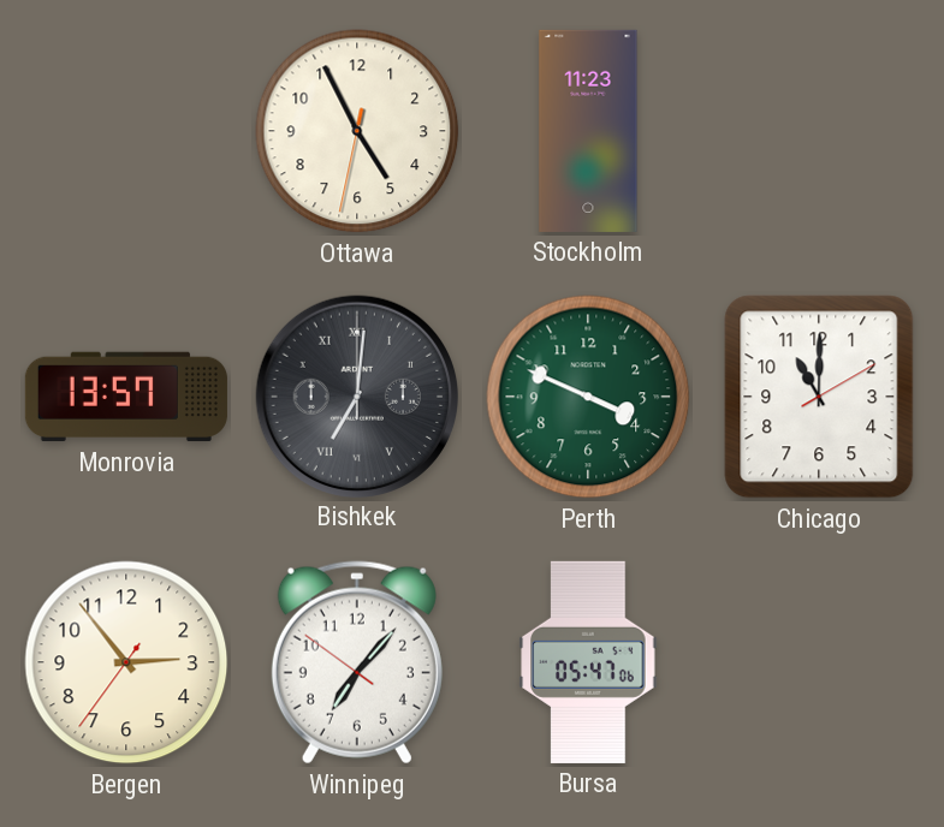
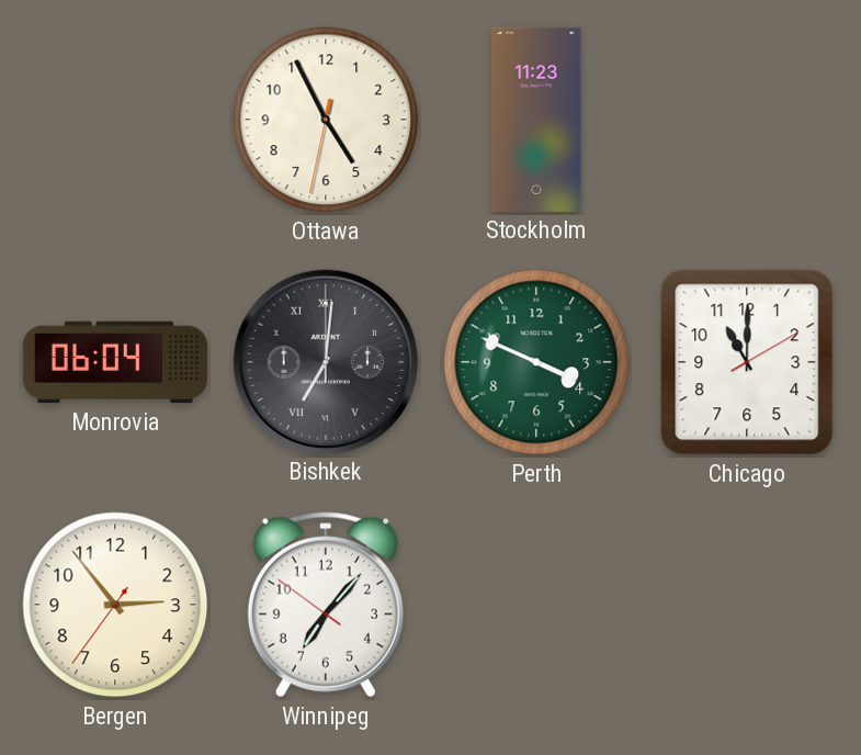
Monrovia: 13:57 -> 06:04
Bursa: 05:47 -> none
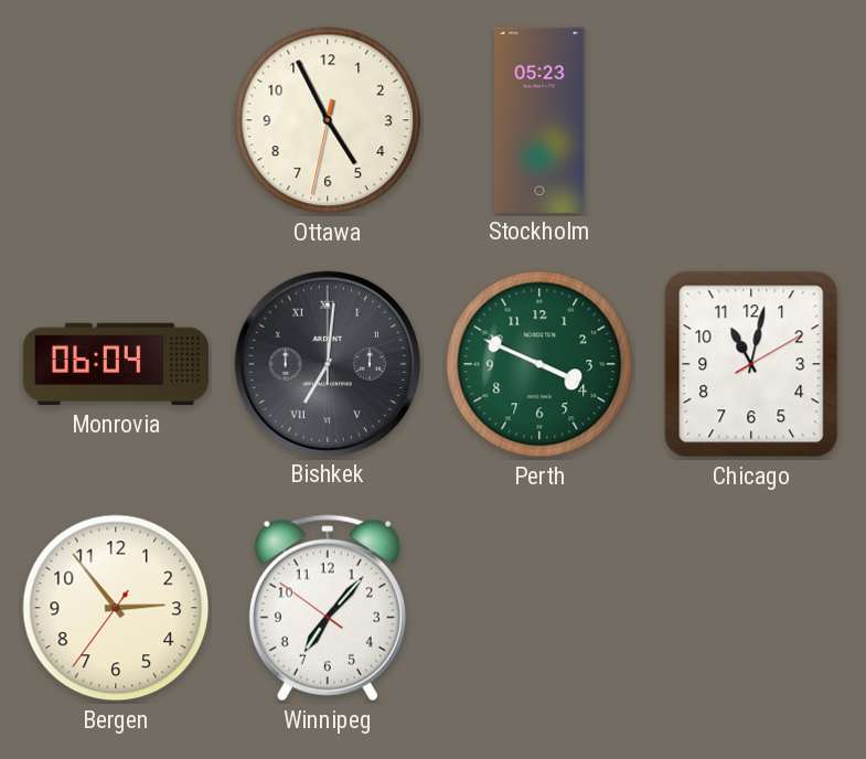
Stockholm: 11:23 -> 05:23
Chicago: 11:00 -> 11:02
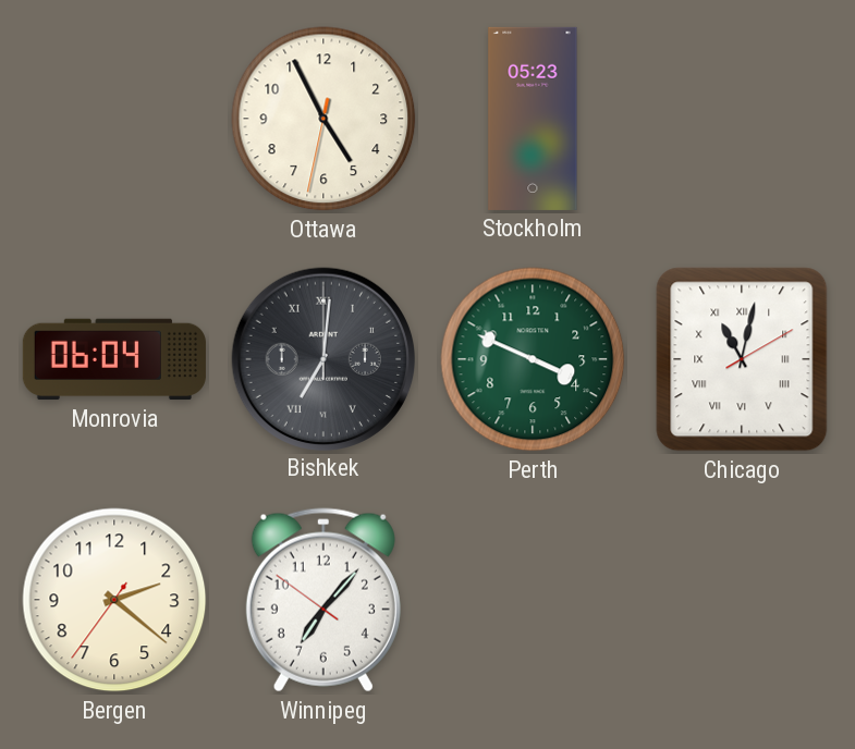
Chicago numerals: Arabic -> Roman
Bergen: 2:53 -> 2:21
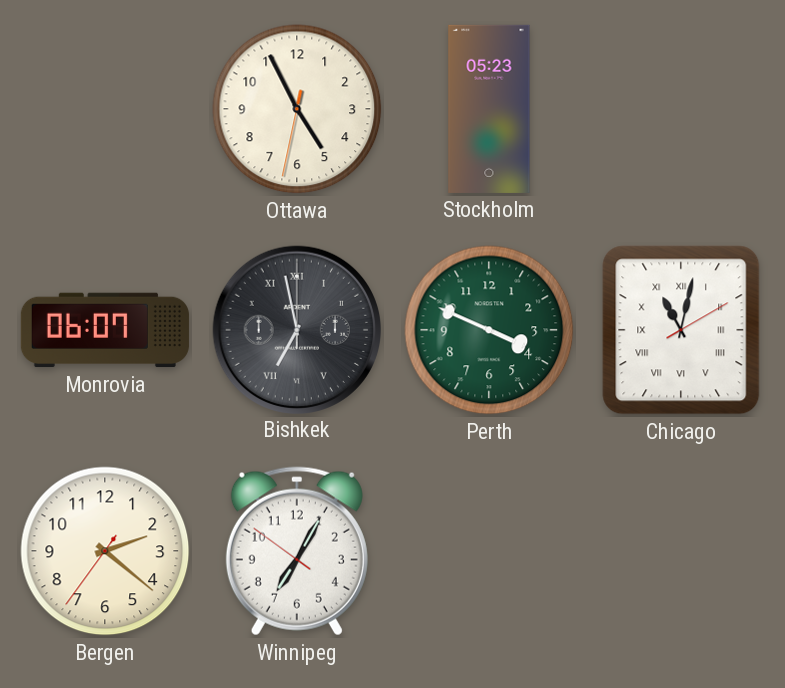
Monrovia: 06:04 -> 06:07
Bishkek: 7:01 -> 6:58
Winnipeg: 7:06 -> 7:04
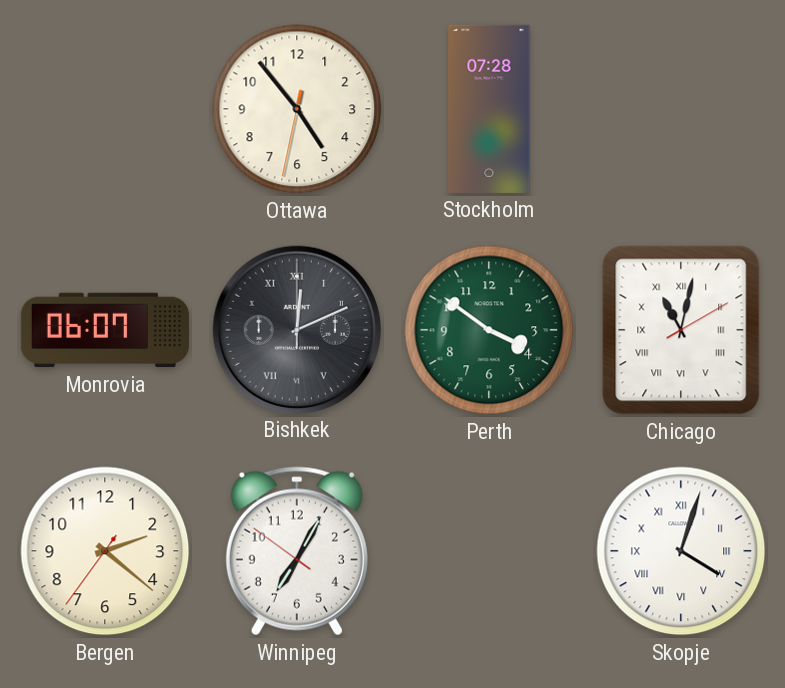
Ottawa: 4:55 -> 4:53
Stockholm: 05:23 -> 07:28
Bishkek: 6:58 -> 12:11
Perth: 3:49 -> 3:51
Skopje: none -> 4:03
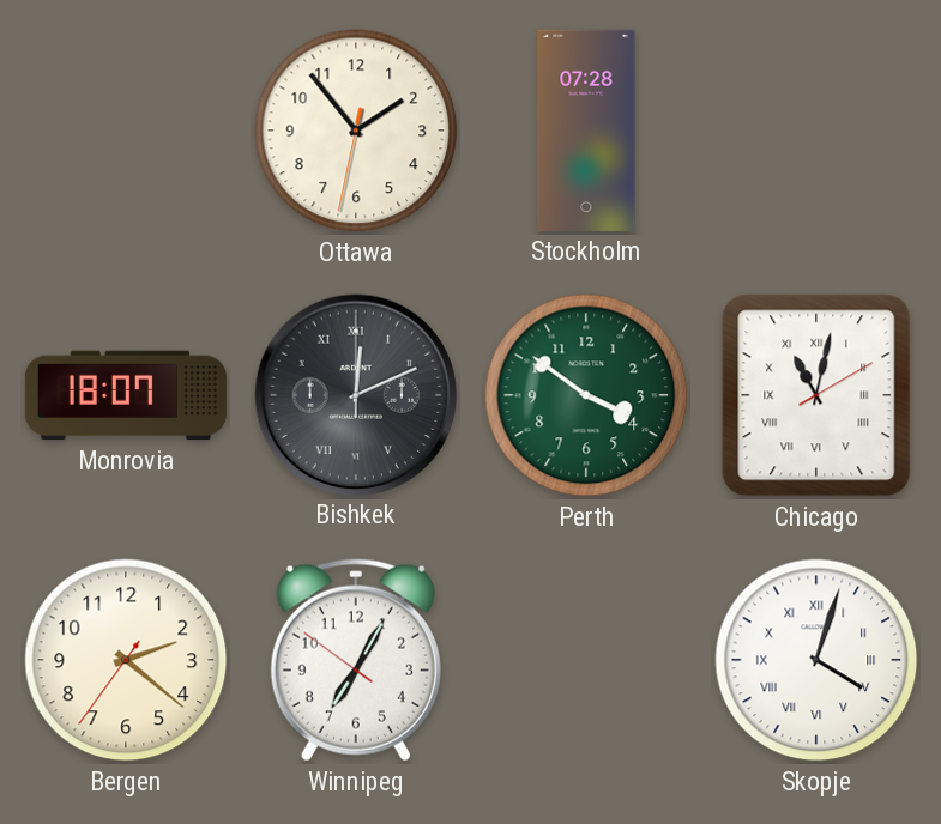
Ottawa: 4:53 -> 1:53
Monrovia: 06:07 -> 18:07
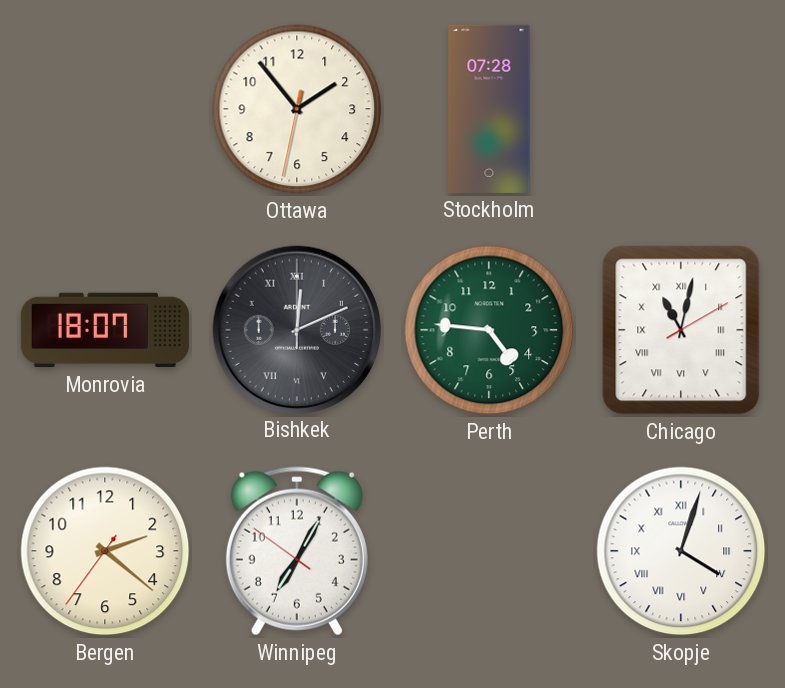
Perth: 3:51 -> 4:46
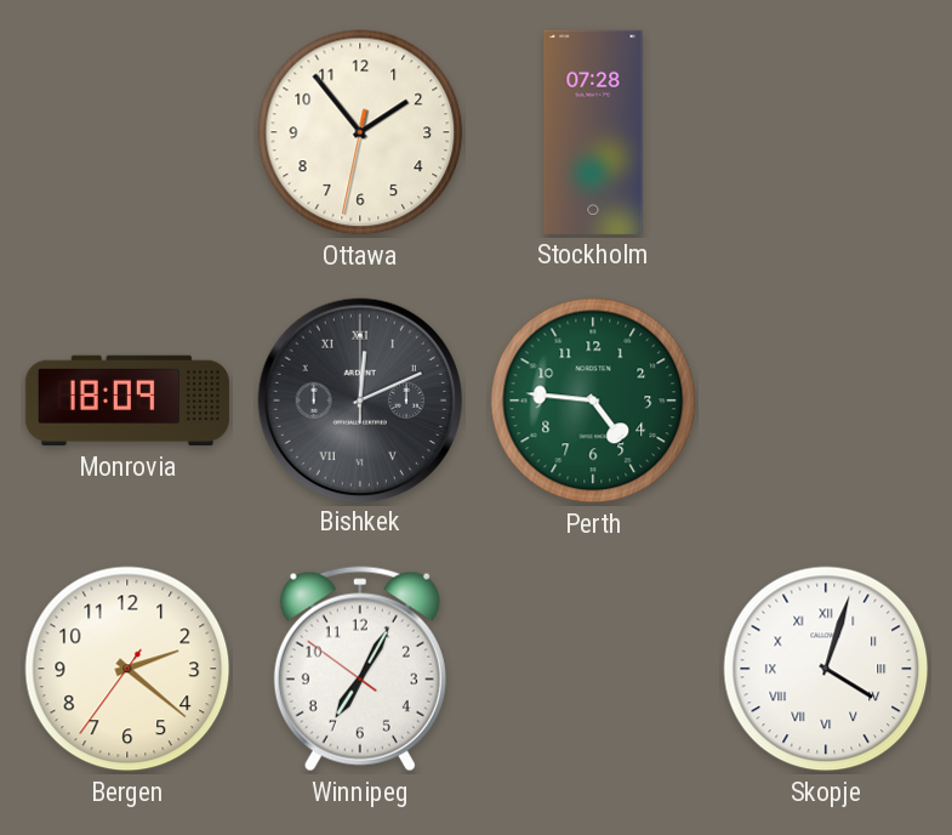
Monrovia: 18:07 -> 18:09
Chicago: 11:02 -> none
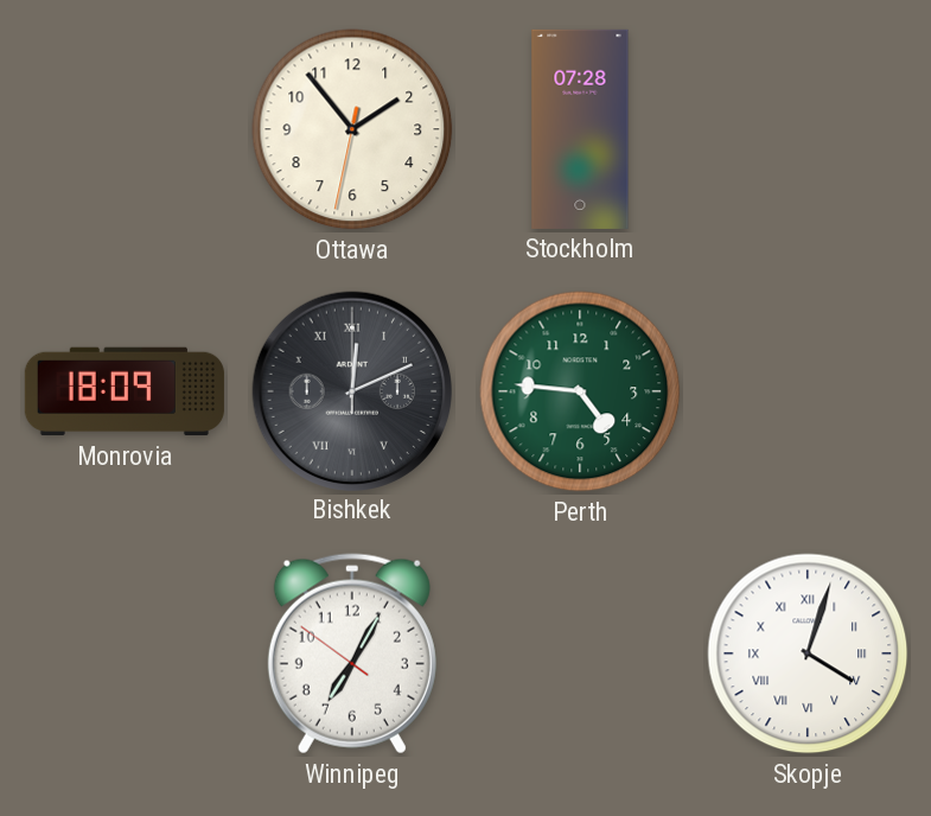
Bergen: 2:21 -> none
